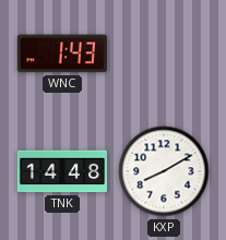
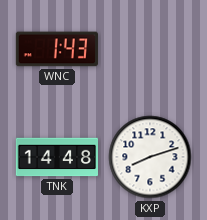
KXP: 8:10 -> 8:12
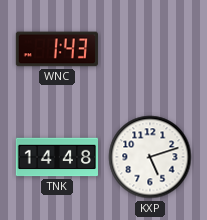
KXP: 8:12 -> 5:12
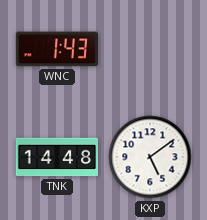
KXP: 5:12 -> 5:09
